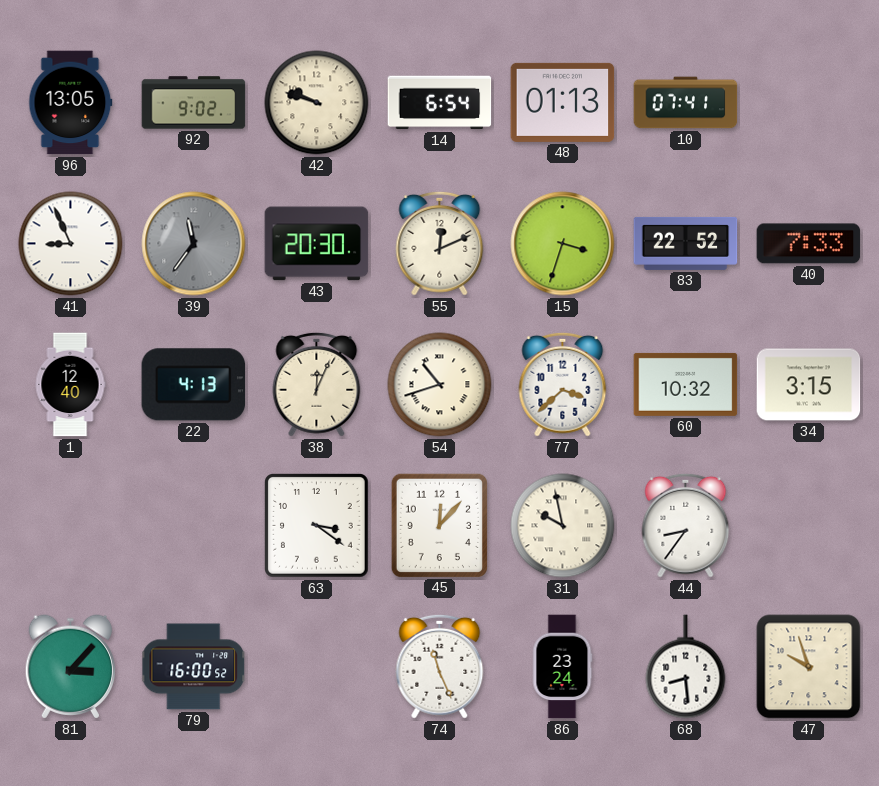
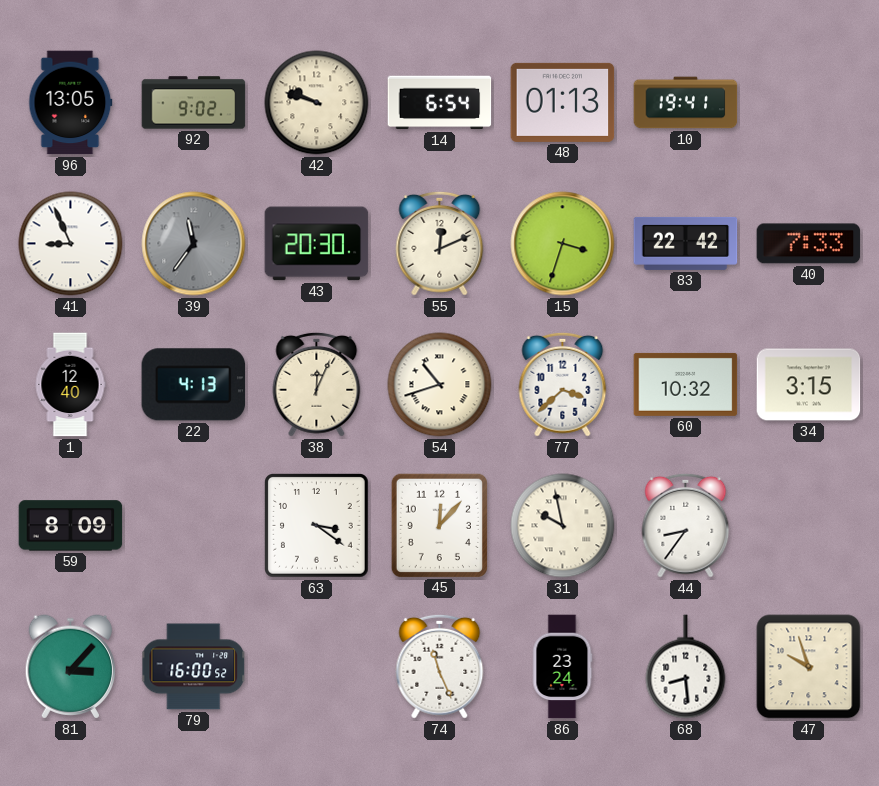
10: 07:41 -> 19:41
83: 22:52 -> 22:42
59: none -> 8:09
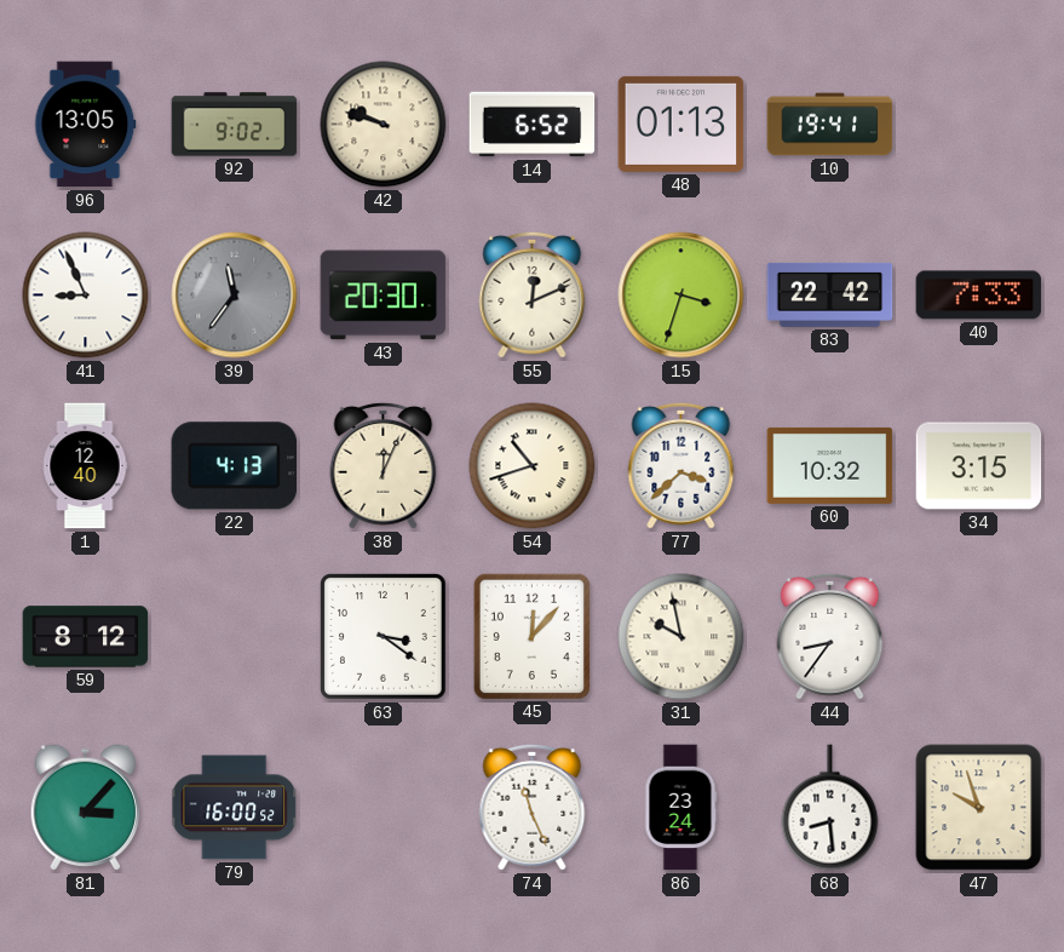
14: 6:54 -> 6:52
59: 8:09 -> 8:12
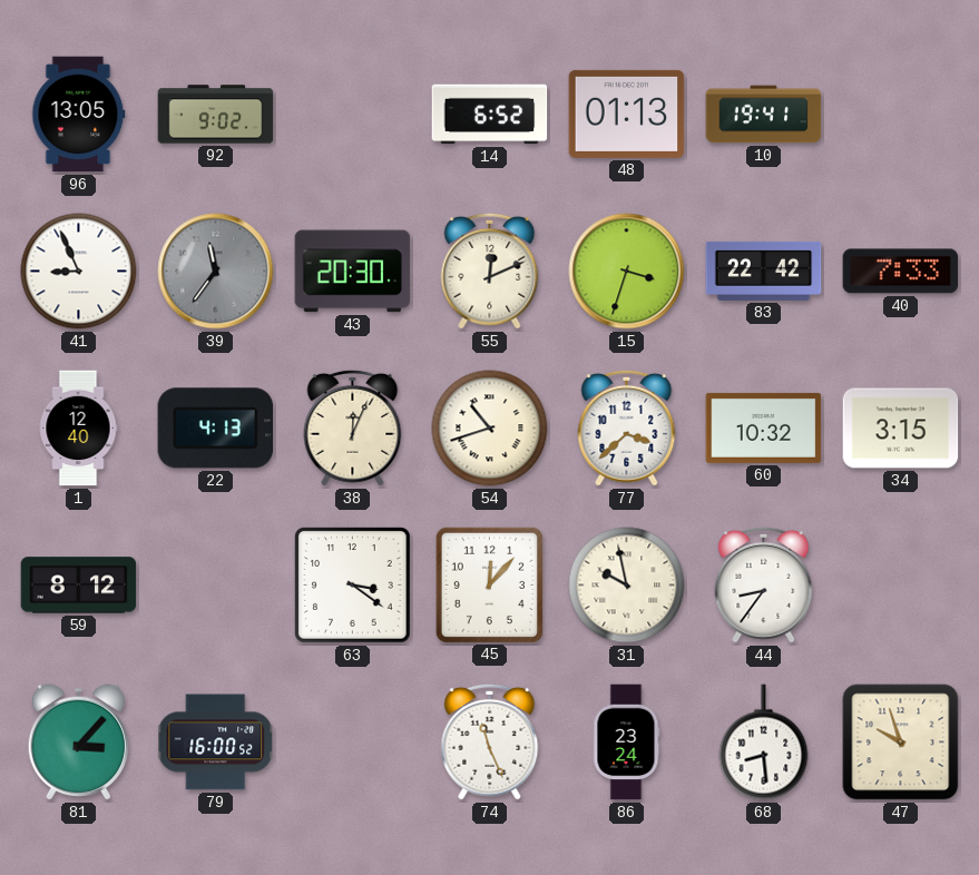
42: 9:48 -> none
